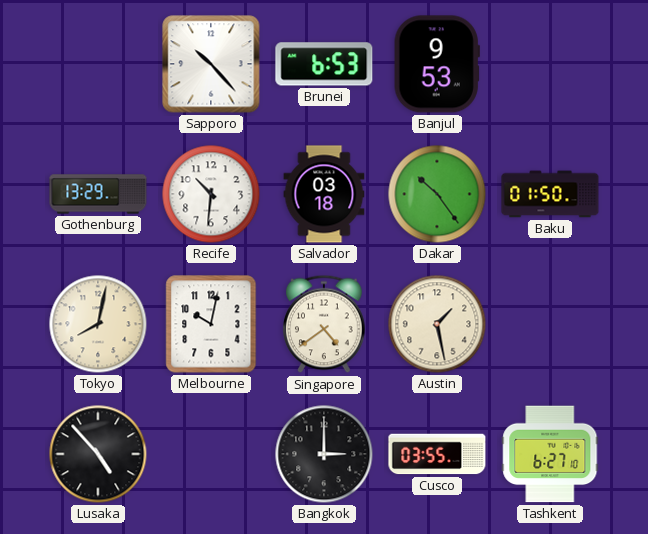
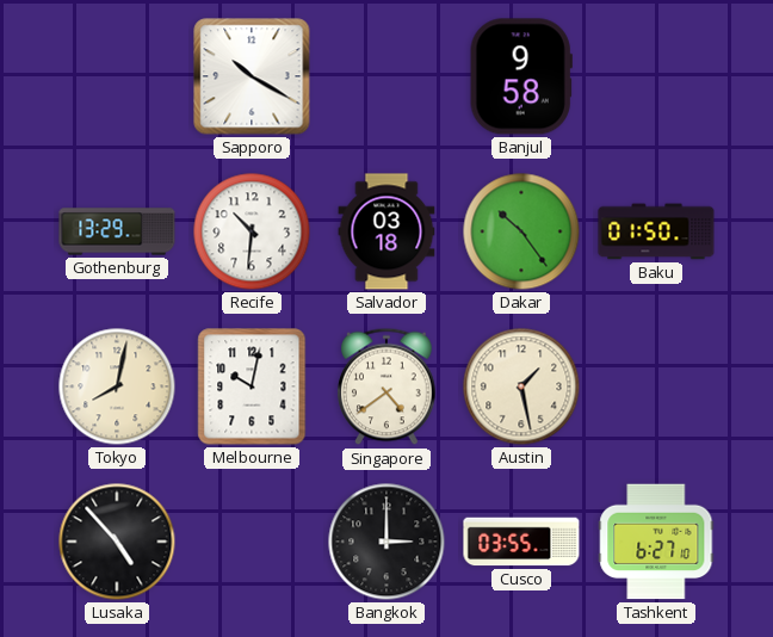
Sapporo: 10:23 -> 10:20
Brunei: 6:53 -> none
Banjul: 9:53 -> 9:58
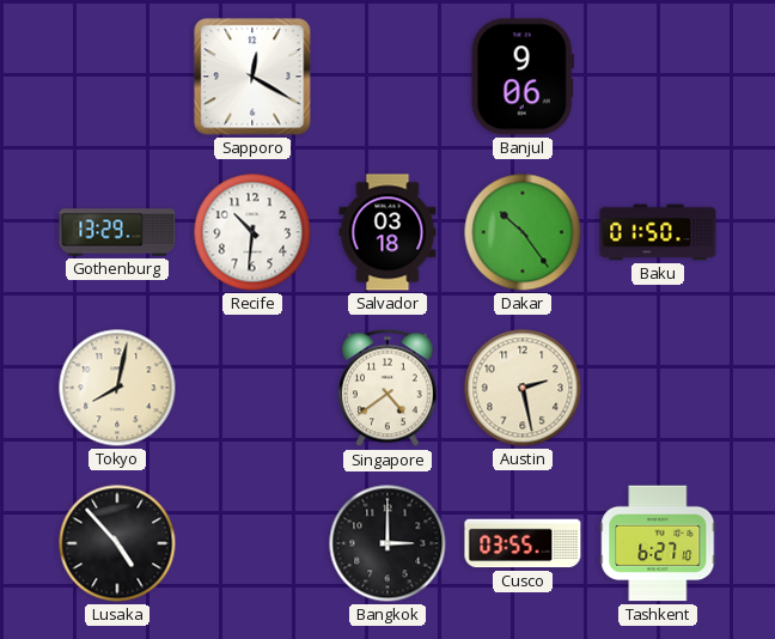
Sapporo: 10:20 -> 12:20
Banjul: 9:58 -> 9:06
Melbourne: 10:02 -> none
Austin: 1:28 -> 2:28
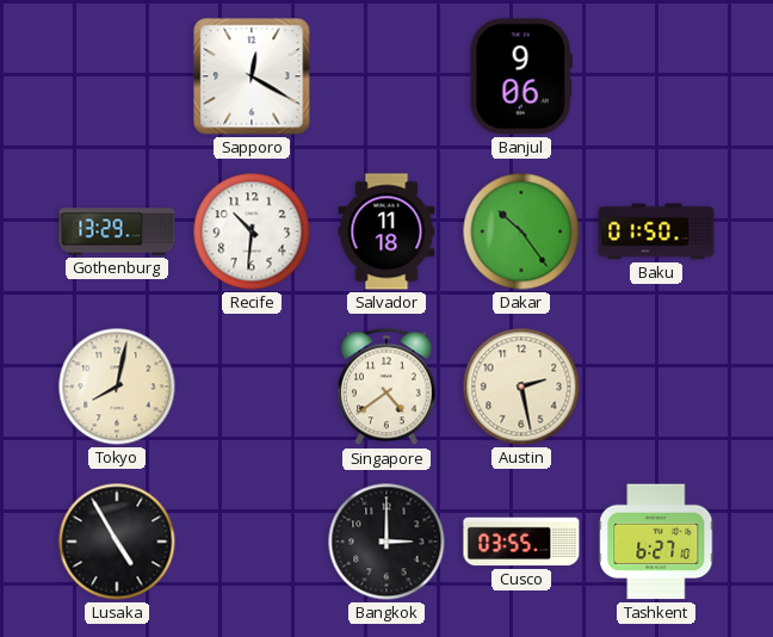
Salvador: 03:18 -> 11:18
Lusaka: 4:53 -> 4:55
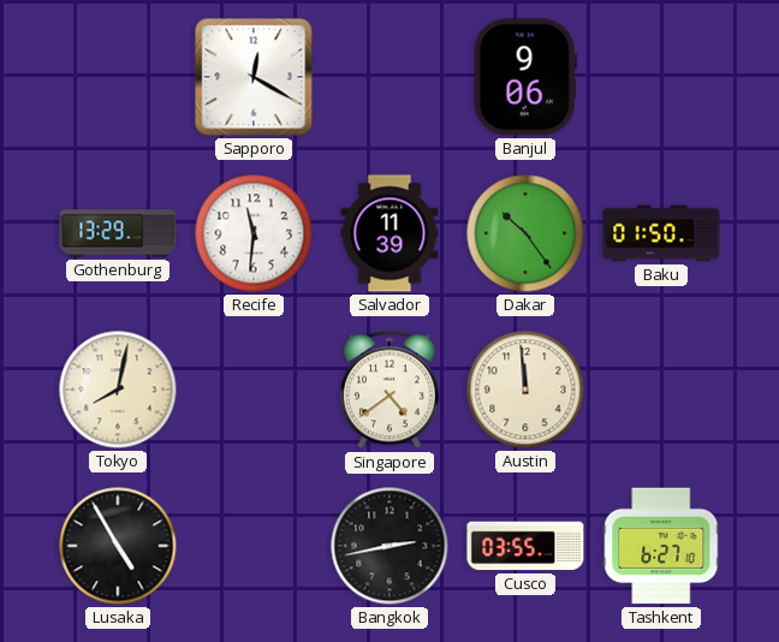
Recife: 10:31 -> 11:31
Salvador: 11:18 -> 11:39
Austin: 2:28 -> 11:59
Bangkok: 3:00 -> 2:43
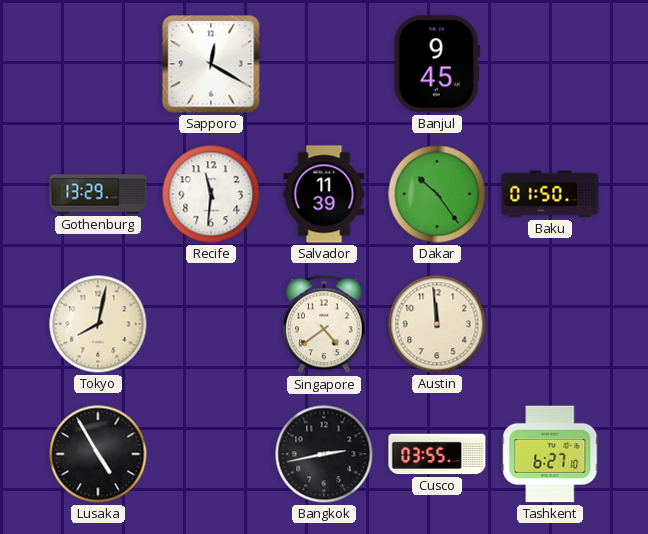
Banjul: 9:06 -> 9:45
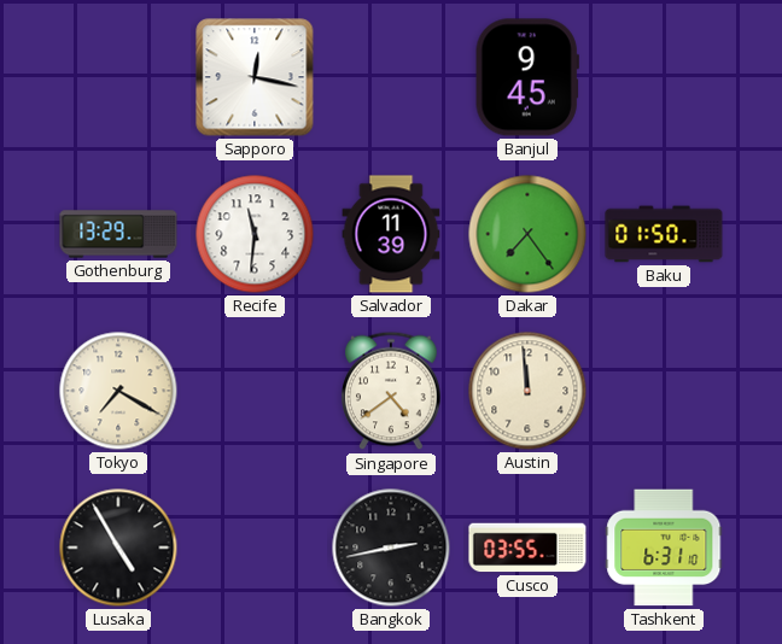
Sapporo: 12:20 -> 12:17
Dakar: 10:24 -> 7:24
Tokyo: 8:02 -> 7:20
Tashkent: 6:27 -> 6:31
